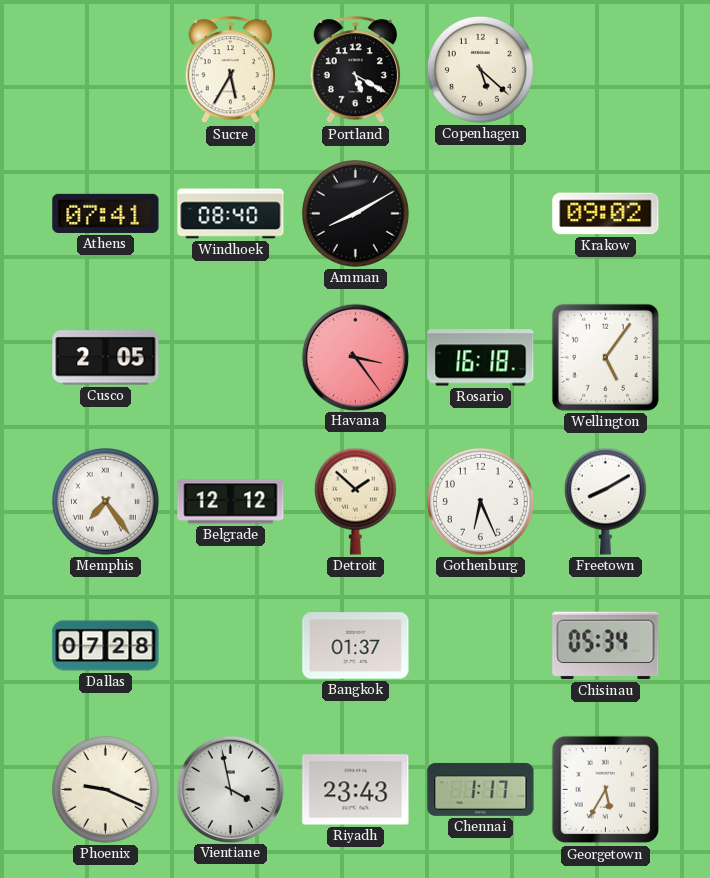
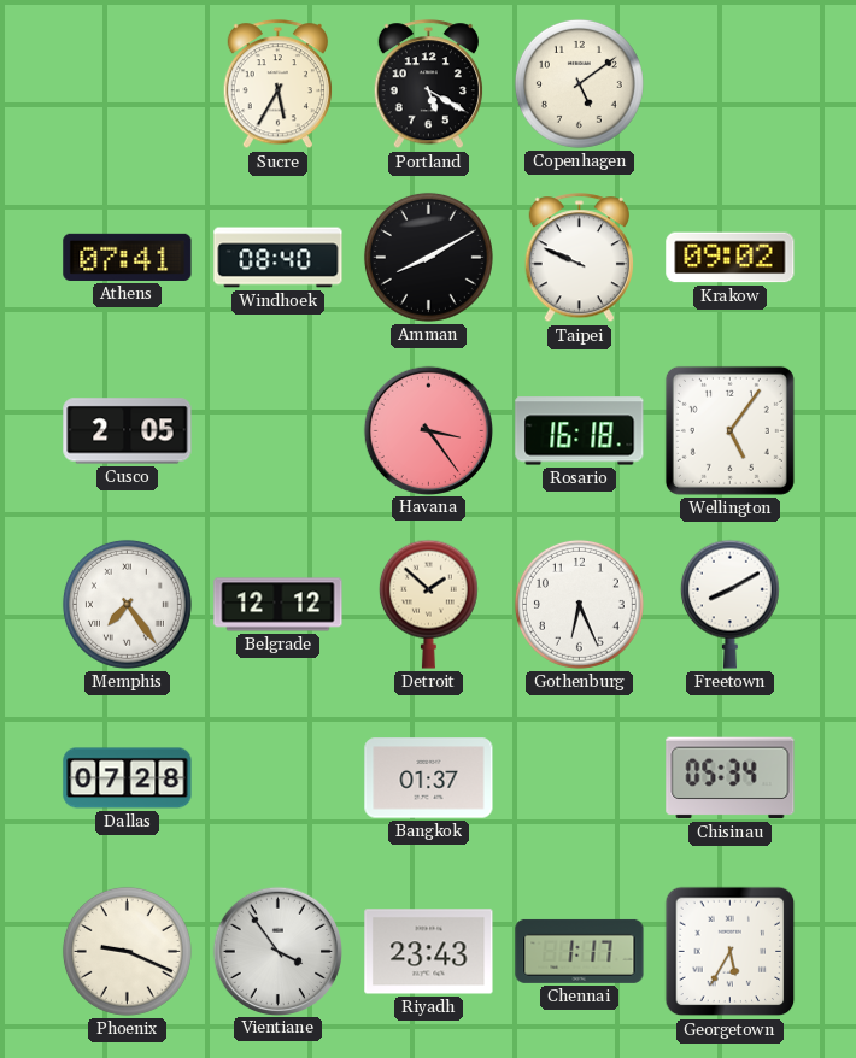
Copenhagen: 5:22 -> 5:09
Taipei: none -> 9:49
Vientiane: 3:58 -> 3:54
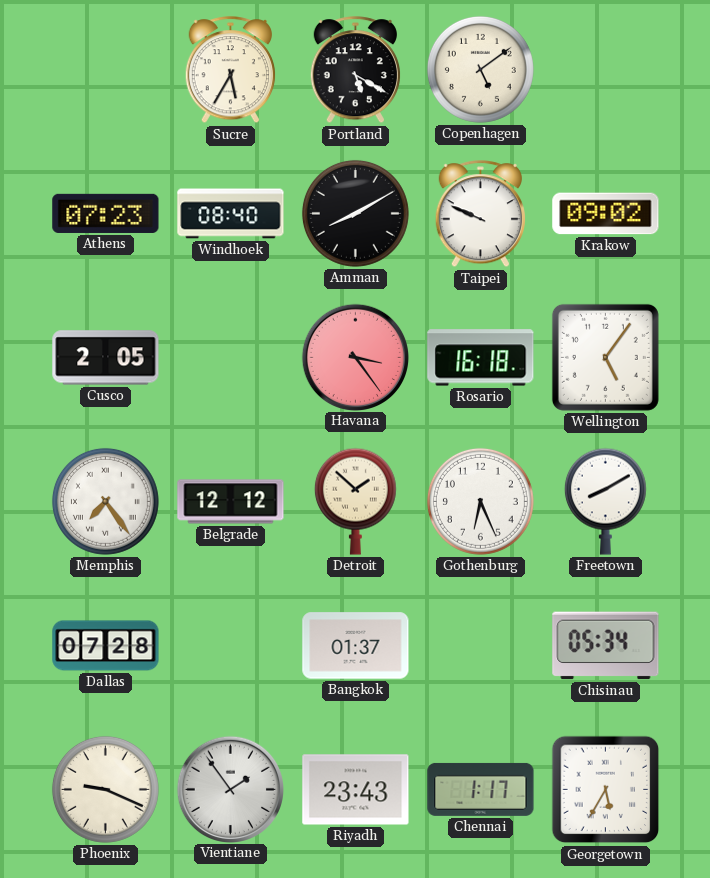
Athens: 07:41 -> 07:23
Vientiane: 3:54 -> 1:54
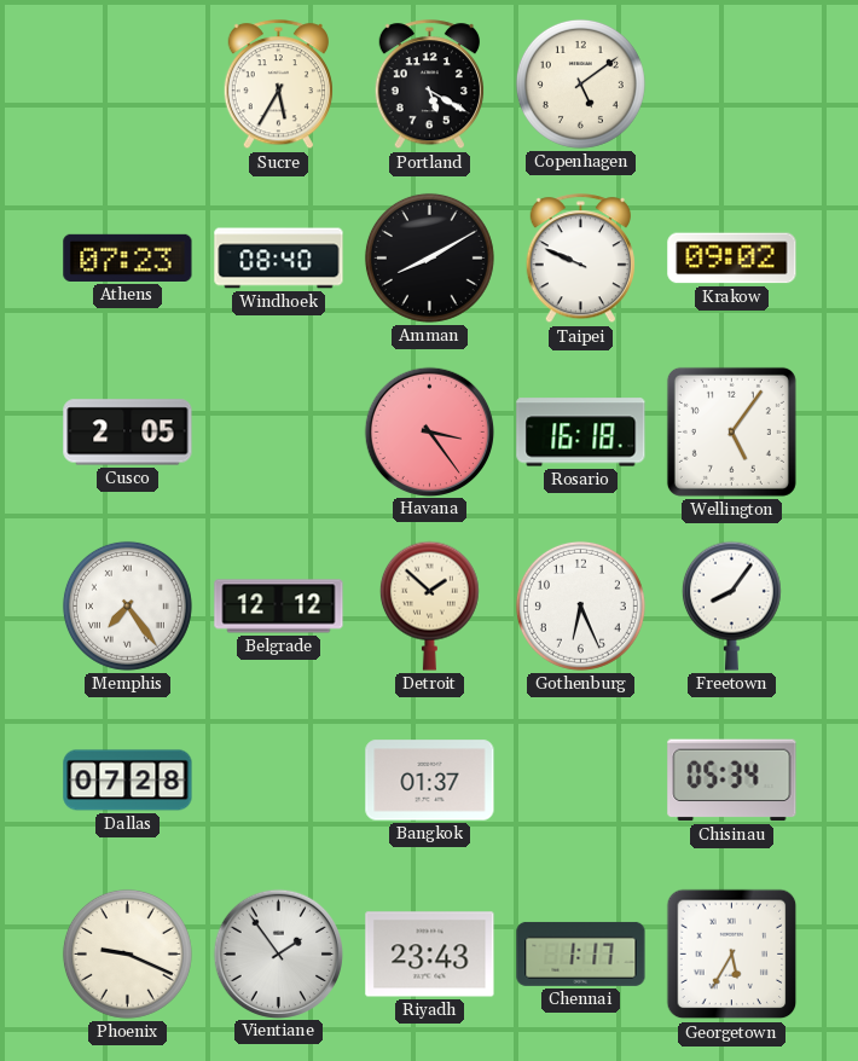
Freetown: 8:10 -> 8:06
